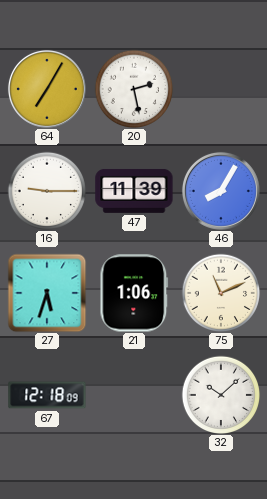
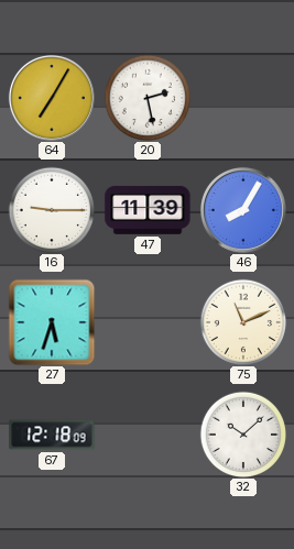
21: 1:06 -> none
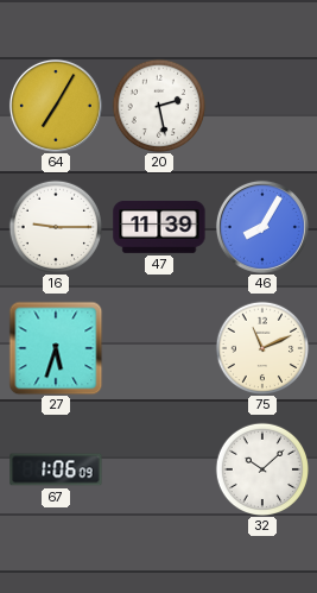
67: 12:18 -> 1:06
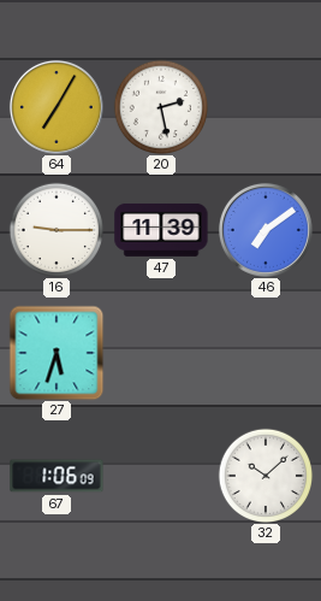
46: 8:05 -> 7:09
75: 11:11 -> none
